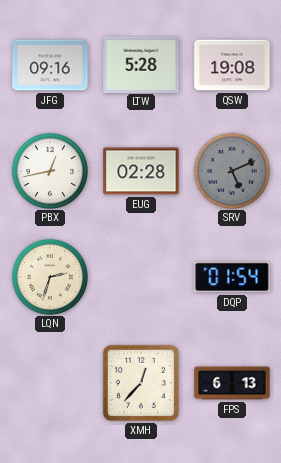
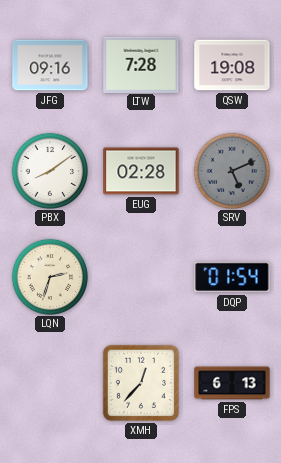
LTW: 5:28 -> 7:28
PBX: 12:43 -> 8:09
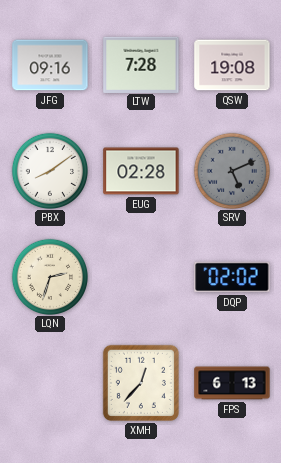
DQP: 01:54 -> 02:02
